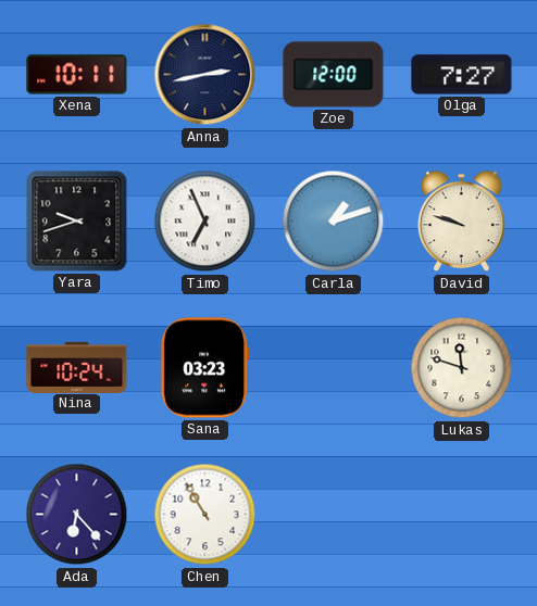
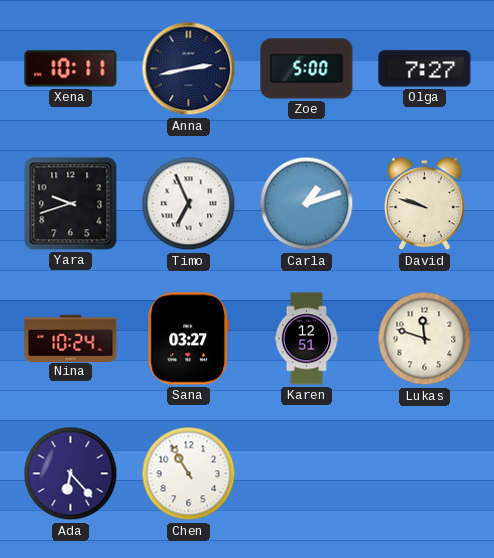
Zoe: 12:00 -> 5:00
Sana: 03:23 -> 03:27
Karen: none -> 12:51
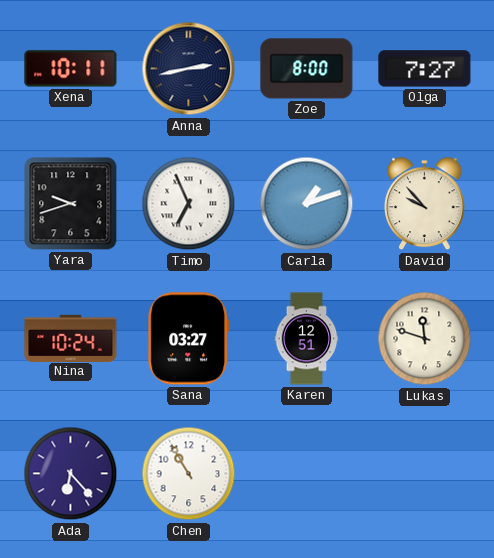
Zoe: 5:00 -> 8:00
David: 9:48 -> 9:53
